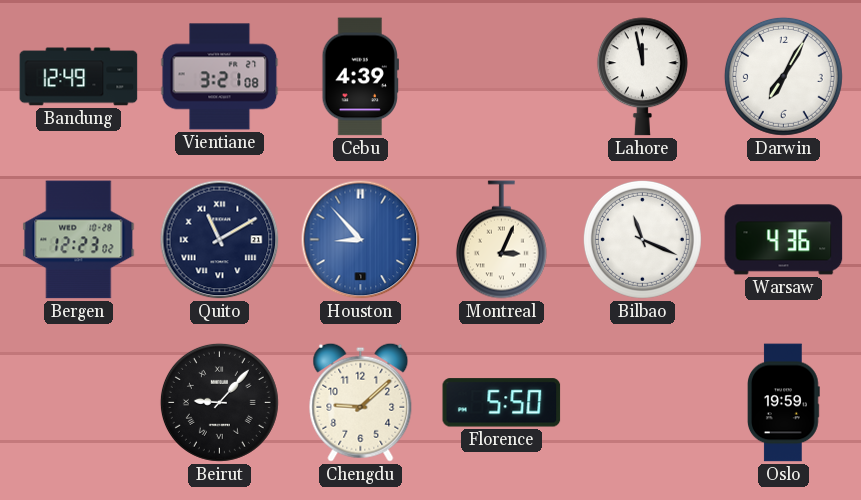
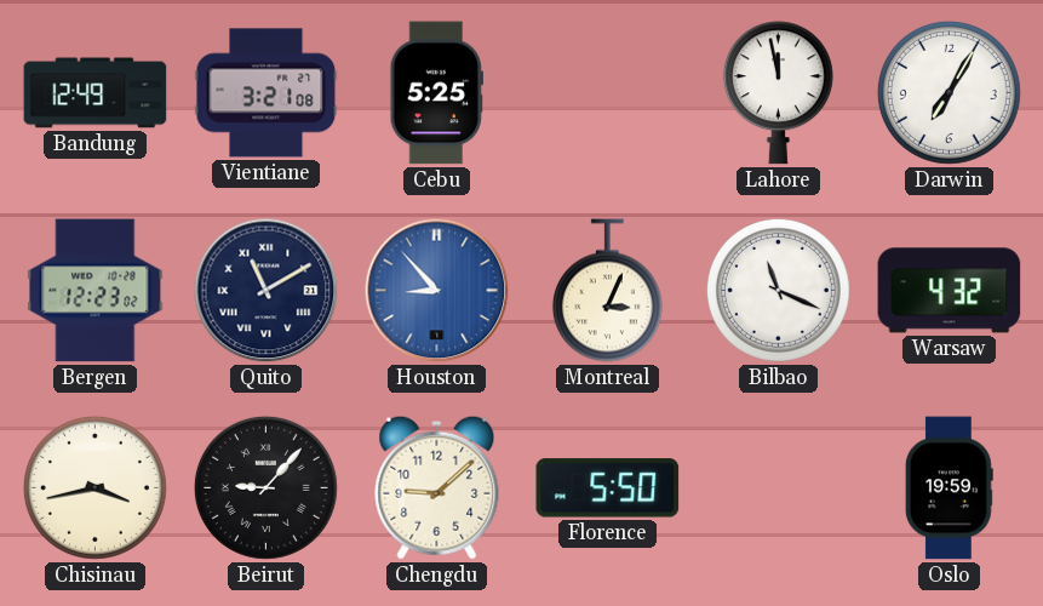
Cebu: 4:39 -> 5:25
Warsaw: 4:36 -> 4:32
Chisinau: none -> 3:43
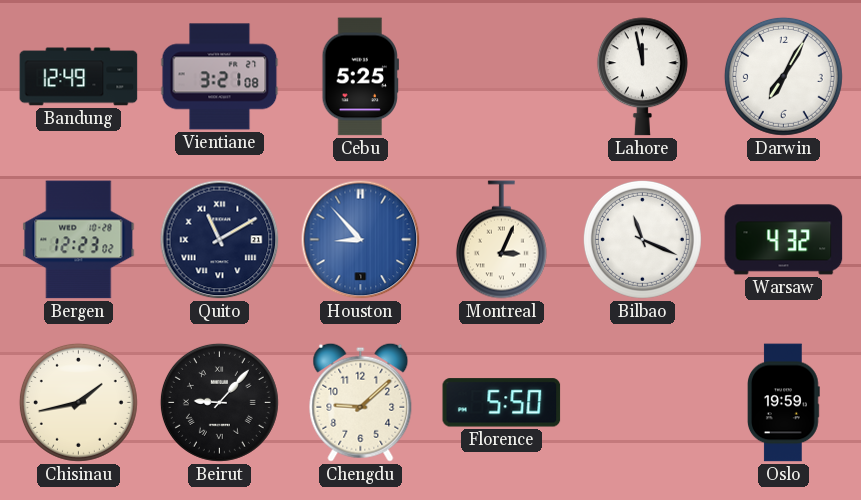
Chisinau: 3:43 -> 1:43
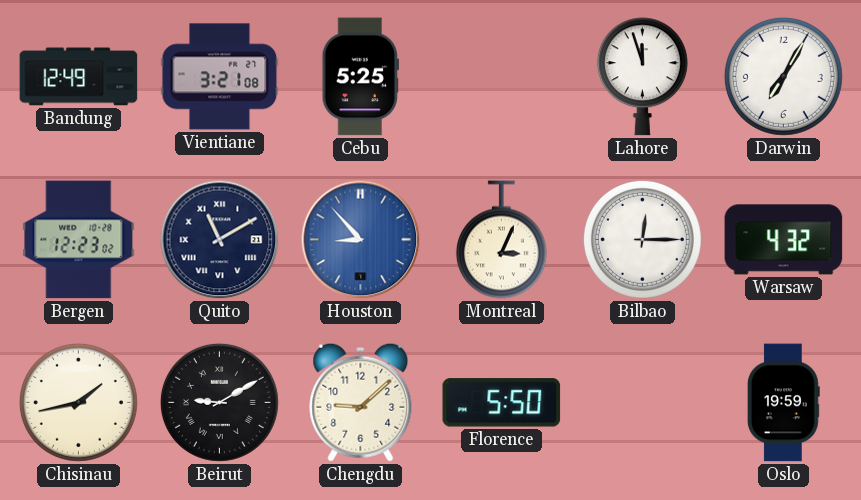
Lahore: 11:58 -> 11:57
Bilbao: 11:19 -> 12:15
Beirut: 9:07 -> 9:10
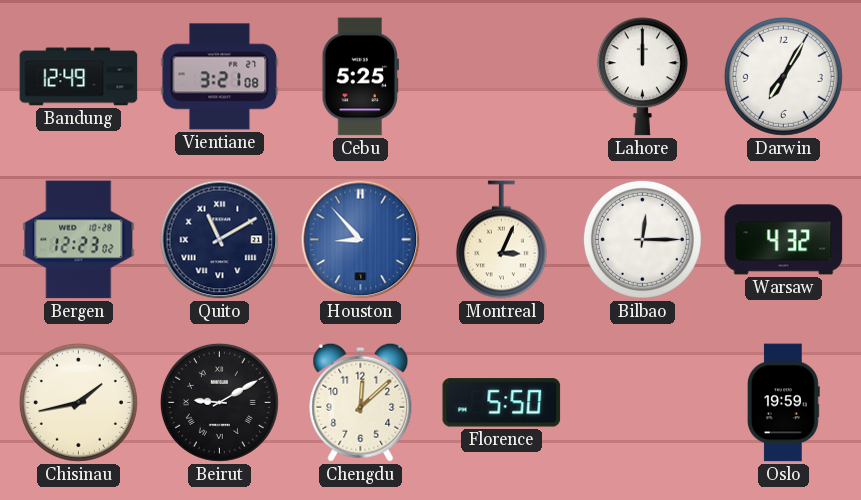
Lahore: 11:57 -> 12:00
Chengdu: 9:08 -> 12:08
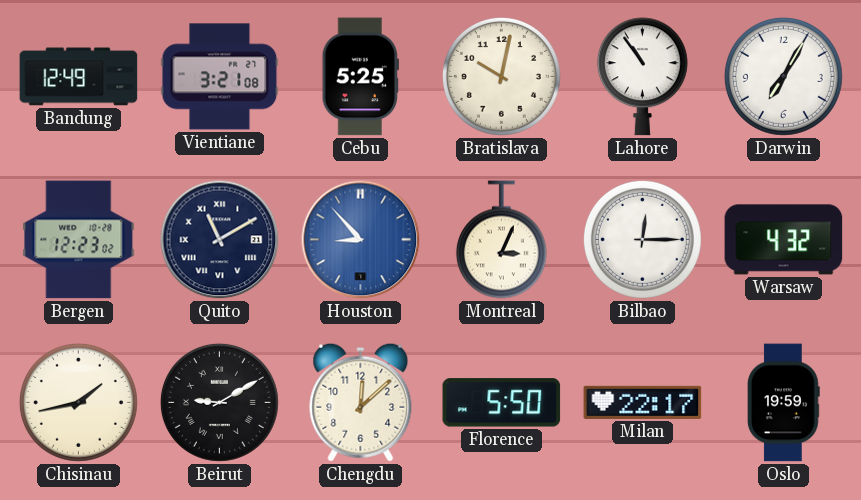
Bratislava: none -> 10:02
Lahore: 12:00 -> 10:54
Milan: none -> 22:17
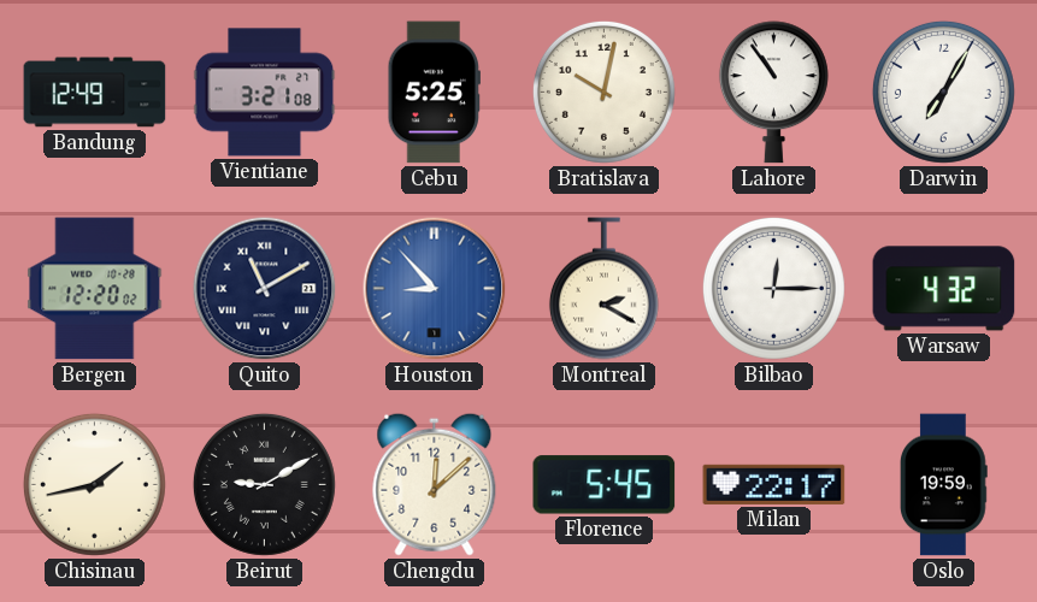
Bergen: 12:23 -> 12:20
Montreal: 3:04 -> 2:20
Florence: 5:50 -> 5:45
